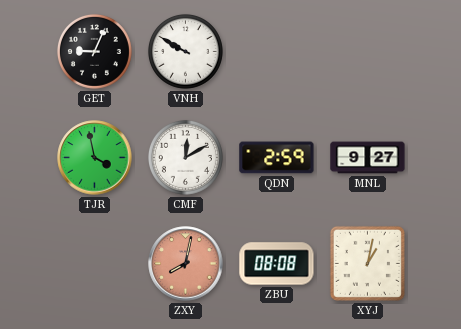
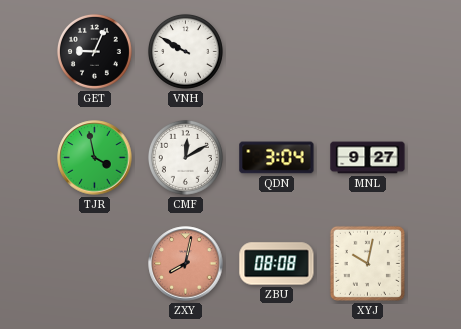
QDN: 2:59 -> 3:04
XYJ: 1:02 -> 10:02
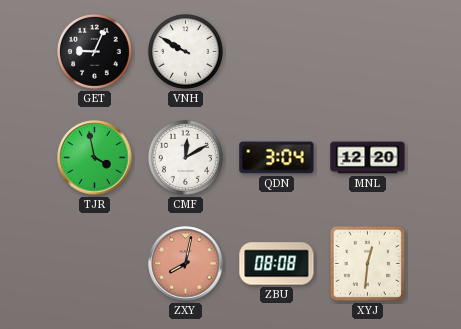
MNL: 9:27 -> 12:20
XYJ: 10:02 -> 12:31
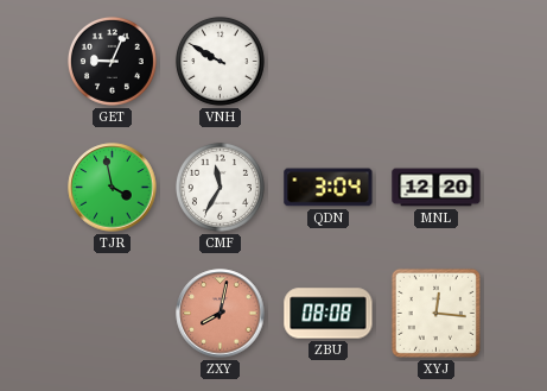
CMF: 12:10 -> 11:35
XYJ: 12:31 -> 12:16
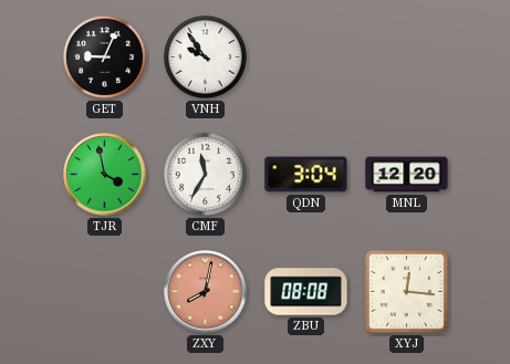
VNH: 9:50 -> 9:54
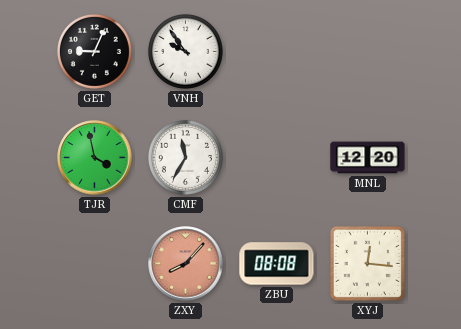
QDN: 3:04 -> none
ZXY: 8:02 -> 8:07
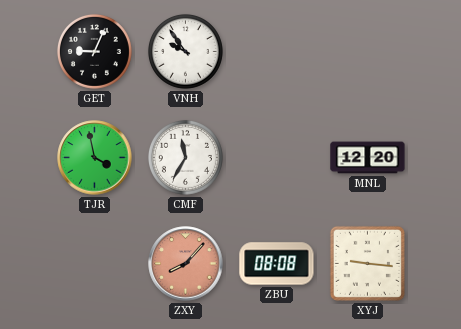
XYJ: 12:16 -> 9:16
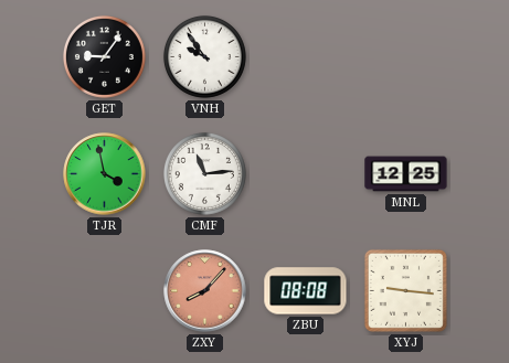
GET: 9:04 -> 9:06
CMF: 11:35 -> 11:14
MNL: 12:20 -> 12:25
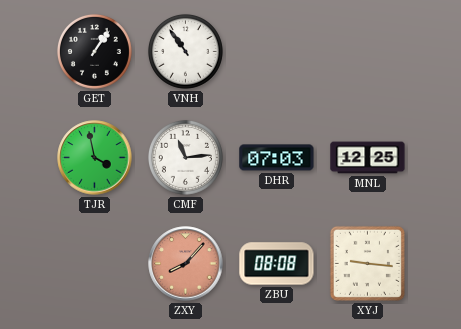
GET: 9:06 -> 1:06
VNH: 9:54 -> 10:54
DHR: none -> 07:03
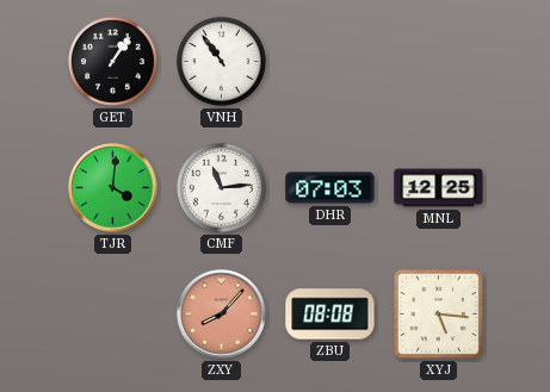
TJR: 3:58 -> 4:01
XYJ: 9:16 -> 5:16
